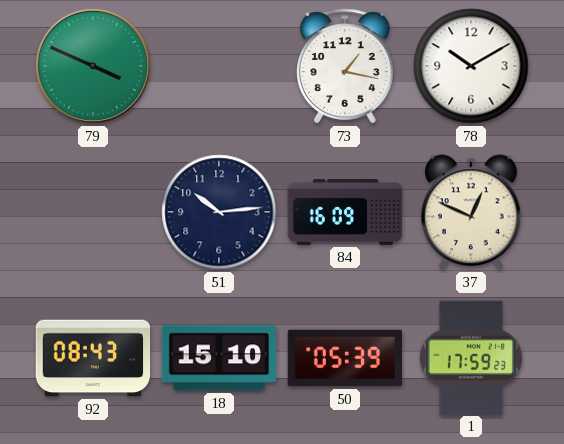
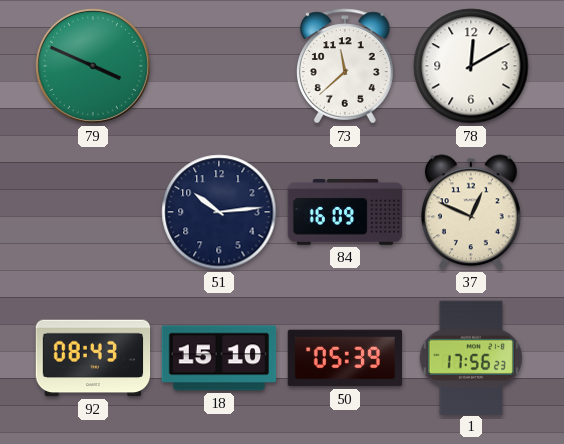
73: 1:17 -> 11:38
78: 10:10 -> 12:10
1: 17:59 -> 17:56
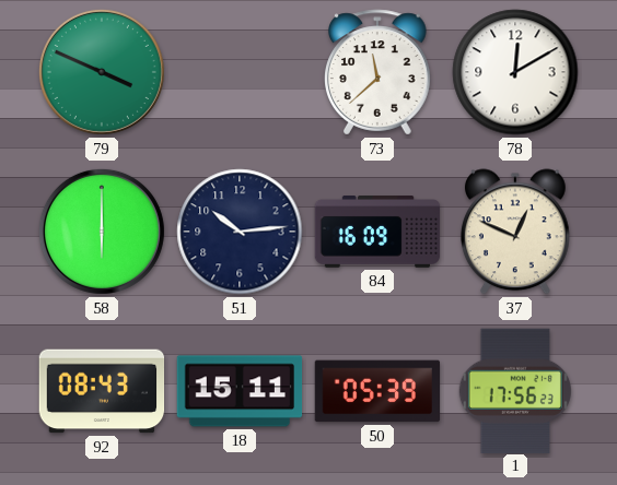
58: none -> 6:00
18: 15:10 -> 15:11
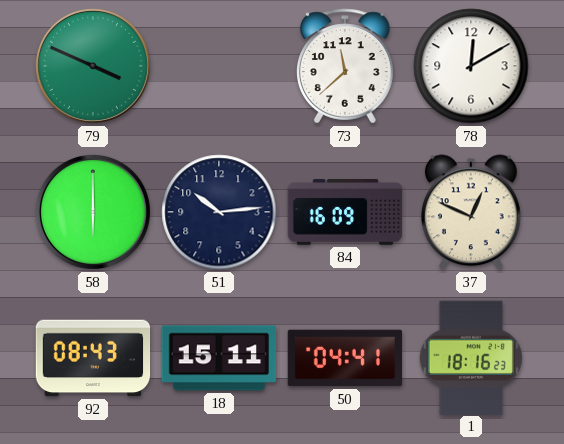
50: 05:39 -> 04:41
1: 17:56 -> 18:16
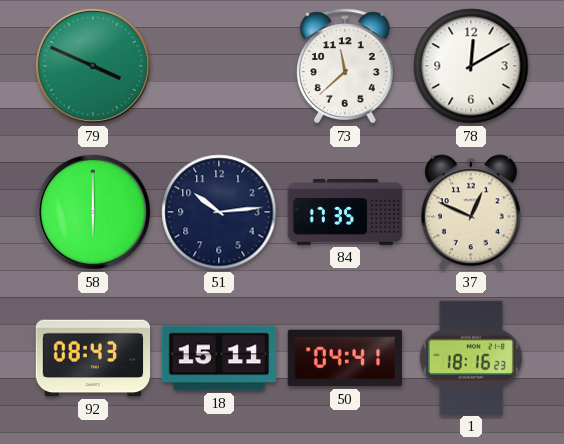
84: 16:09 -> 17:35
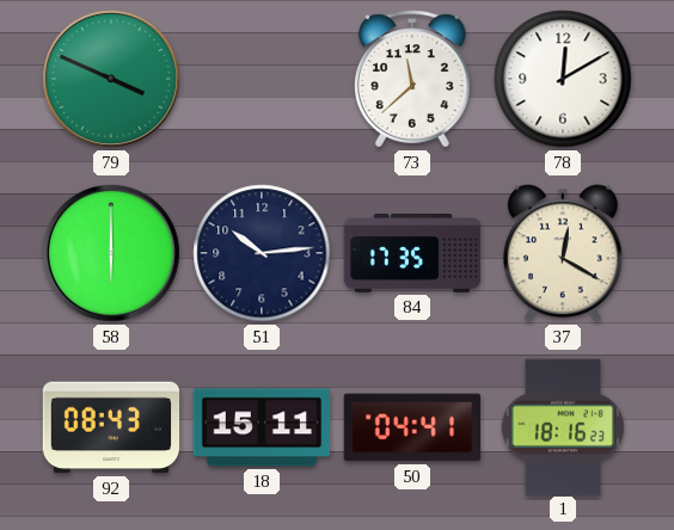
37: 12:49 -> 12:20
